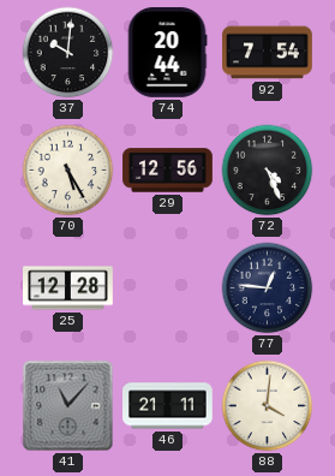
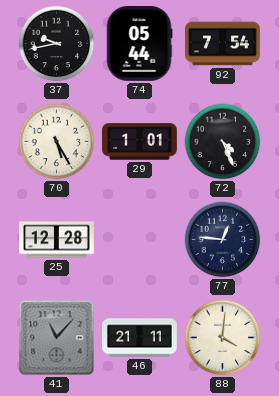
37: 10:01 -> 9:43
74: 20:44 -> 05:44
29: 12:56 -> 1:01
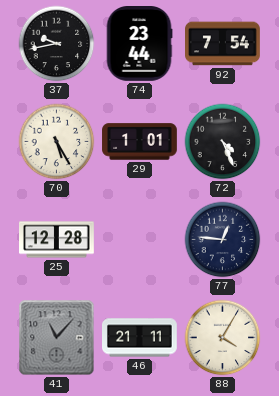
74: 05:44 -> 23:44
88: 4:01 -> 4:05
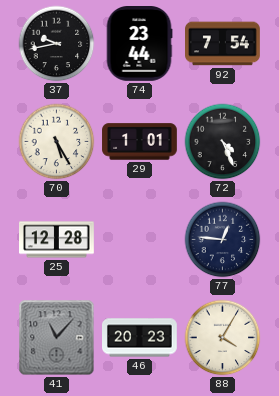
46: 21:11 -> 20:23
